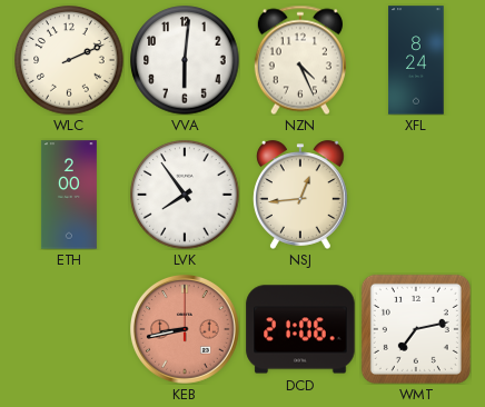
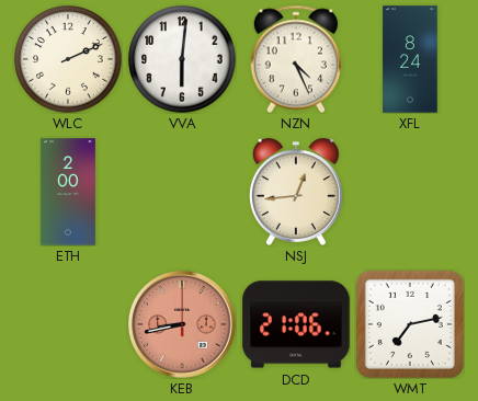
LVK: 7:54 -> none
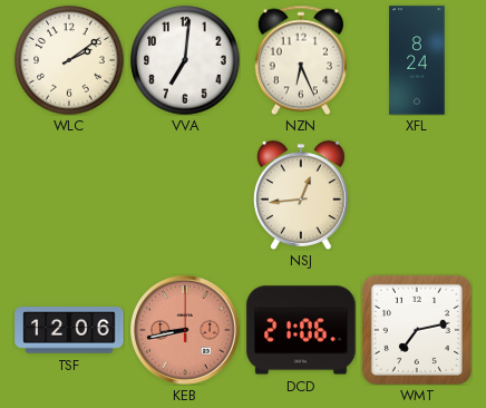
WLC: 2:11 -> 2:09
VVA: 6:01 -> 7:01
NZN: 4:26 -> 6:26
ETH: 2:00 -> none
TSF: none -> 12:06
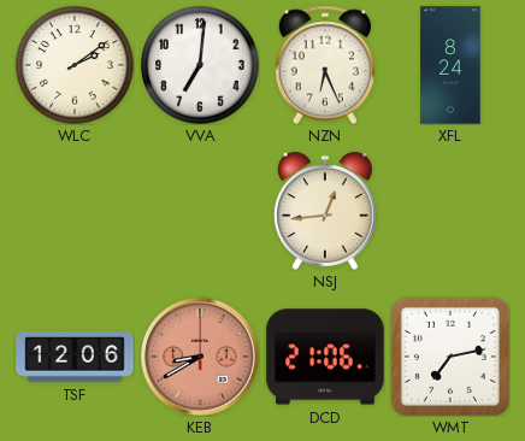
KEB: 8:43 -> 8:40
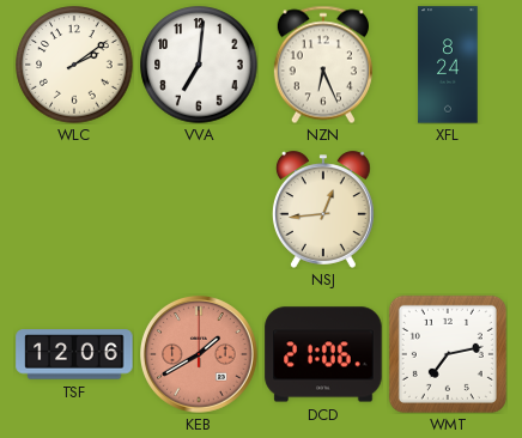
KEB: 8:40 -> 1:40
